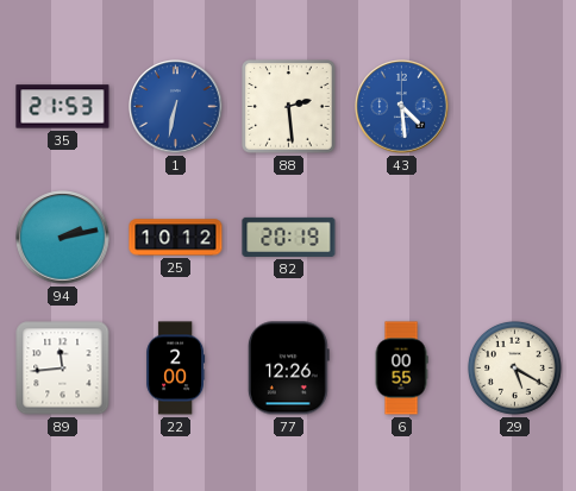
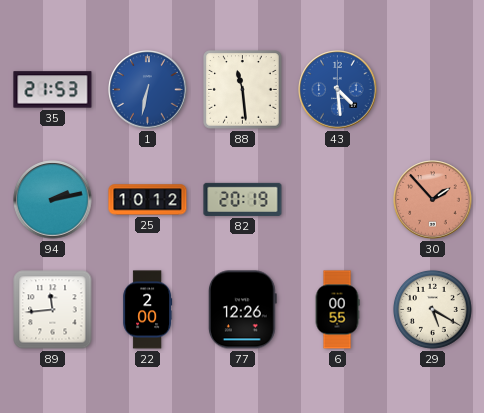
88: 2:29 -> 11:29
30: none -> 1:53
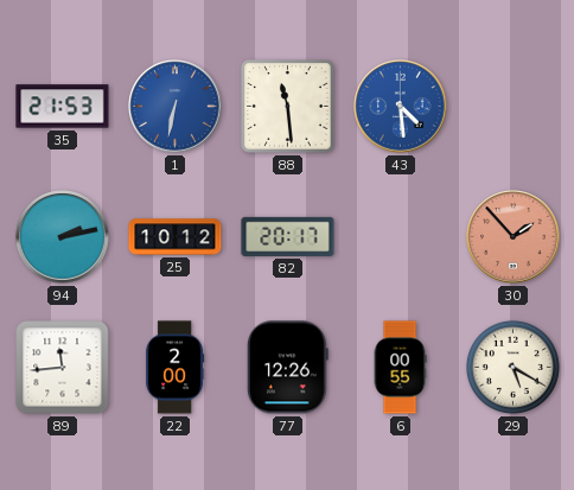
82: 20:19 -> 20:17
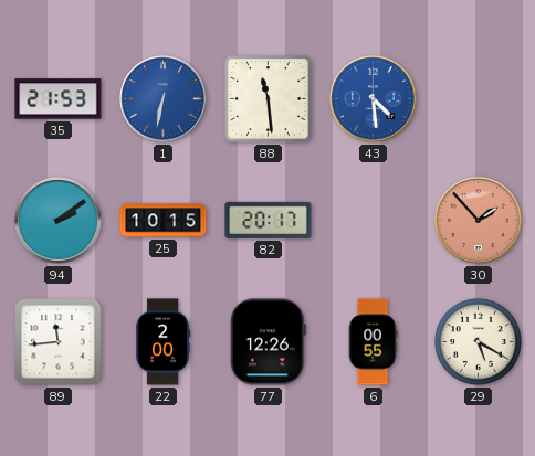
94: 2:13 -> 2:09
25: 10:12 -> 10:15
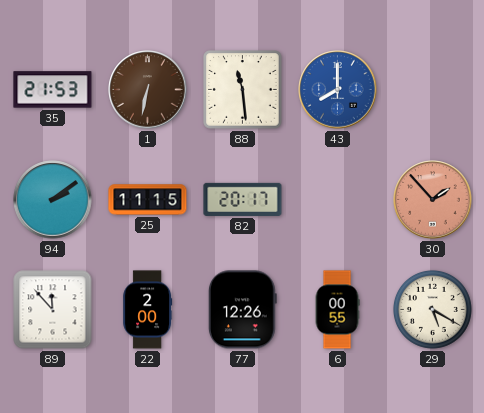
1 dial: blue -> brown
43: 4:29 -> 8:00
25: 10:15 -> 11:15
89: 11:44 -> 11:53
